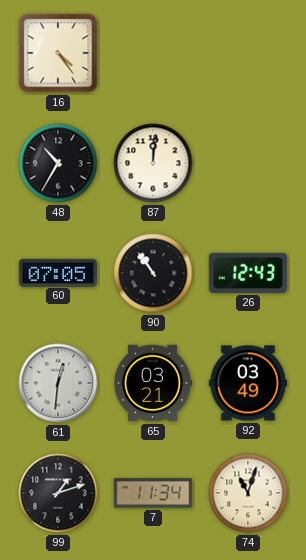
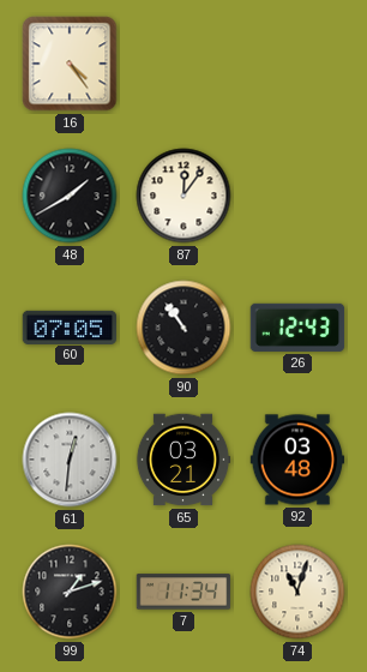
48: 10:35 -> 1:40
87: 12:01 -> 12:06
92: 03:49 -> 03:48
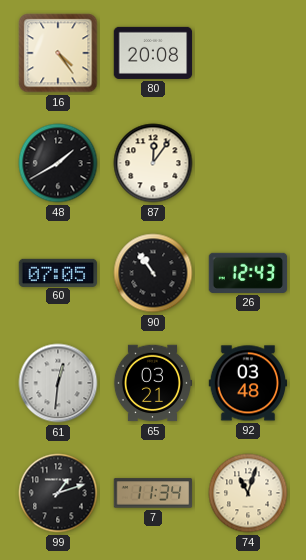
80: none -> 20:08
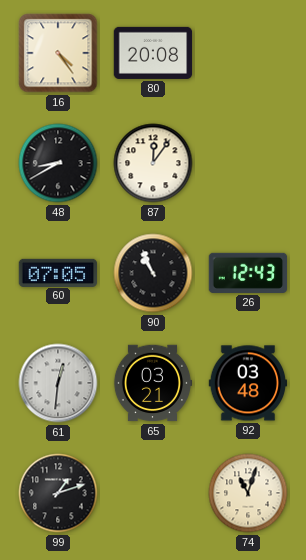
48: 1:40 -> 8:40
90: 10:54 -> 10:56
7: 11:34 -> none
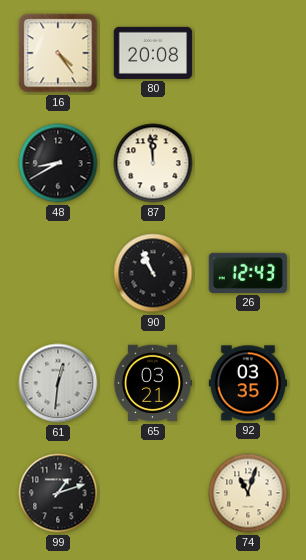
87: 12:06 -> 11:59
60: 07:05 -> none
92: 03:48 -> 03:35
